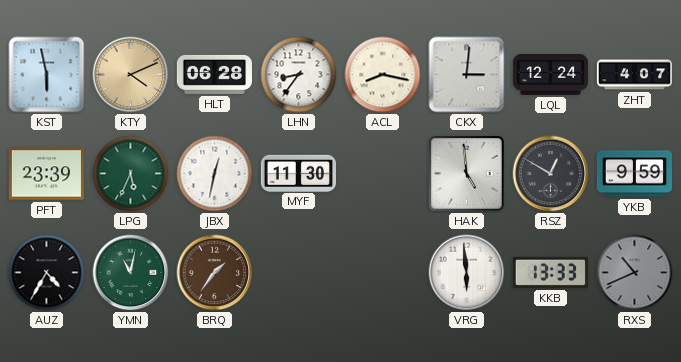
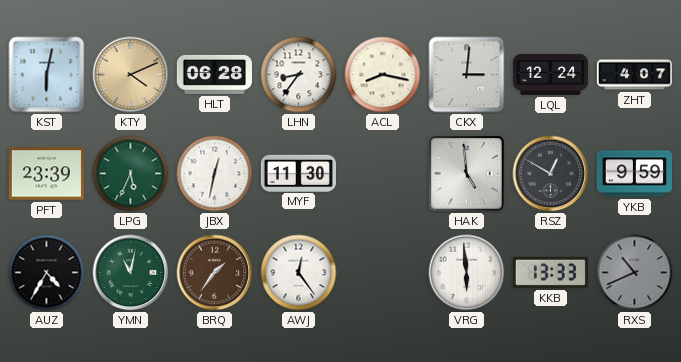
KST: 5:58 -> 6:02
AWJ: none -> 12:24
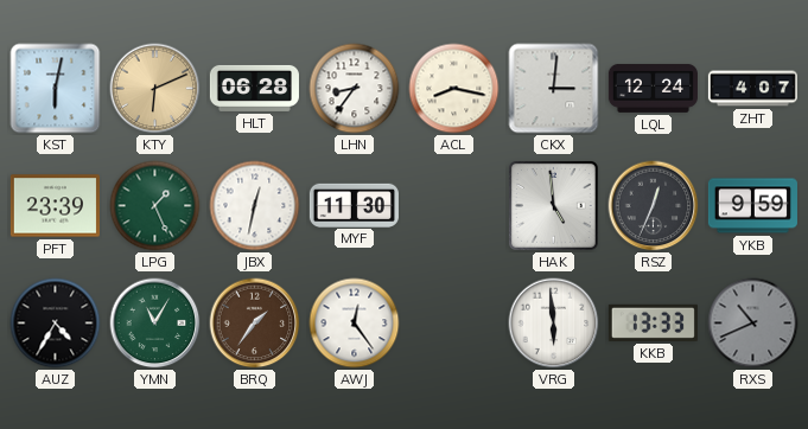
KTY: 4:11 -> 6:11
LPG: 5:34 -> 1:26
RSZ: 12:50 -> 12:34
YMN: 11:02 -> 11:05
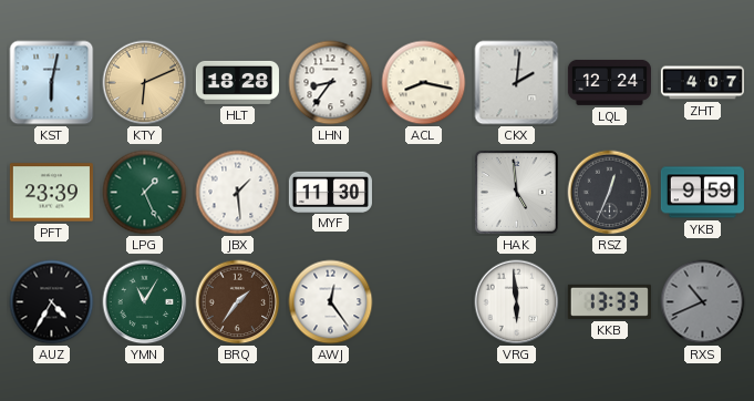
HLT: 06:28 -> 18:28
CKX: 3:01 -> 2:01
JBX: 12:32 -> 1:29
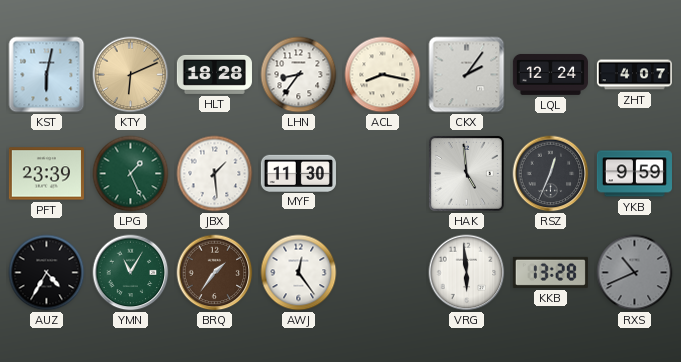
CKX: 2:01 -> 2:06
KKB: 13:33 -> 13:28
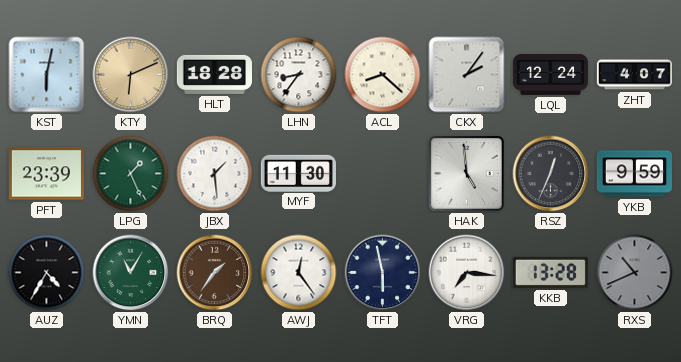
ACL: 8:17 -> 8:22
TFT: none -> 5:58
VRG: 5:59 -> 7:16
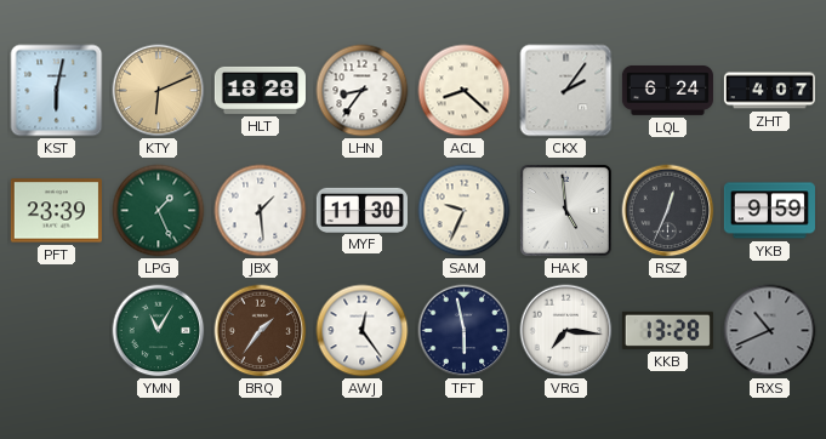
LQL: 12:24 -> 6:24
SAM: none -> 9:34
AUZ: 4:35 -> none
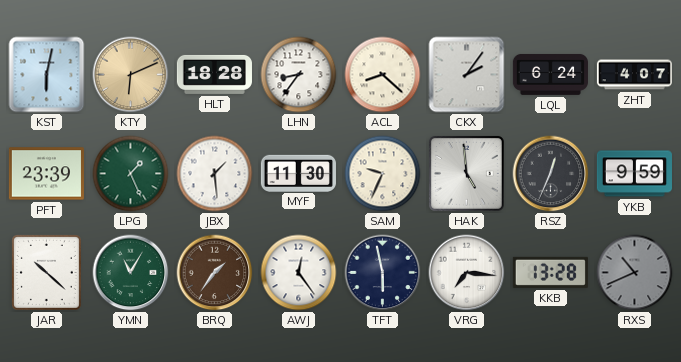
JAR: none -> 10:22
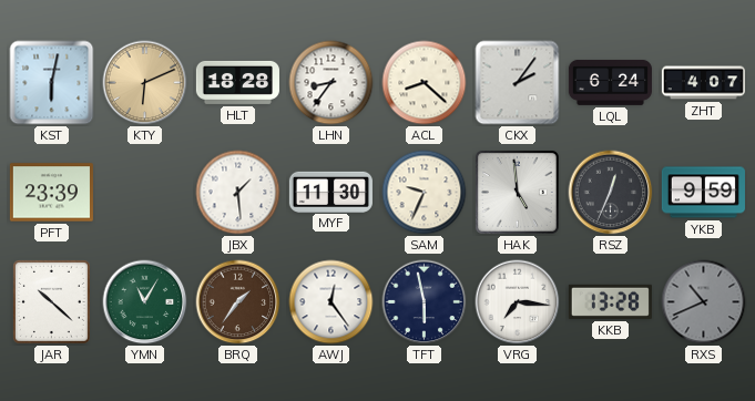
LPG: 1:26 -> none
